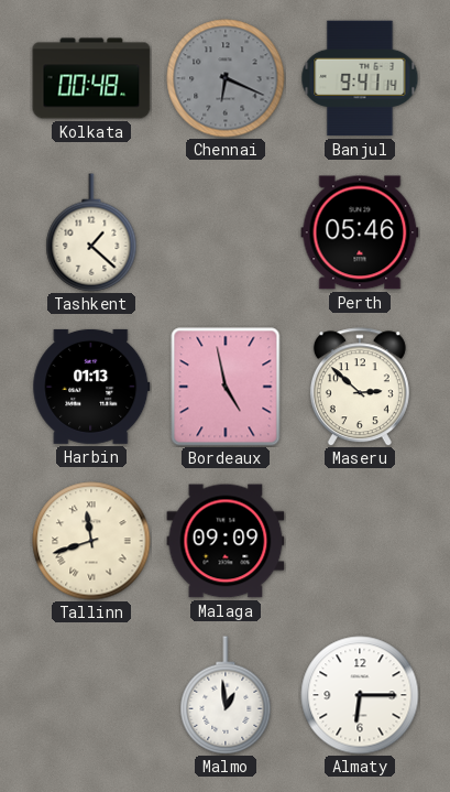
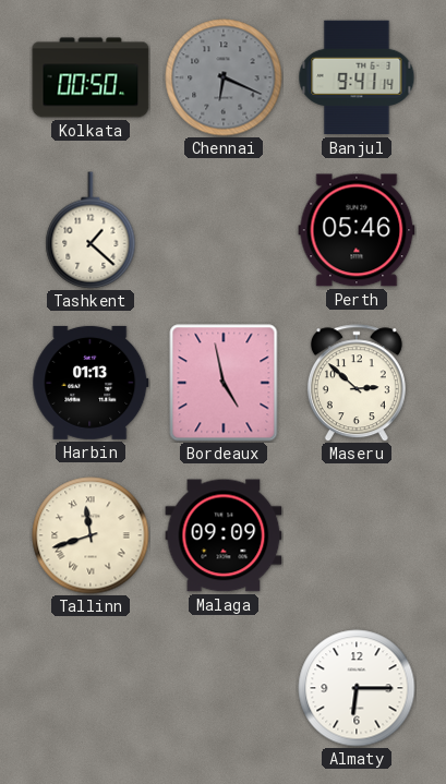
Kolkata: 00:48 -> 00:50
Malmo: 12:59 -> none
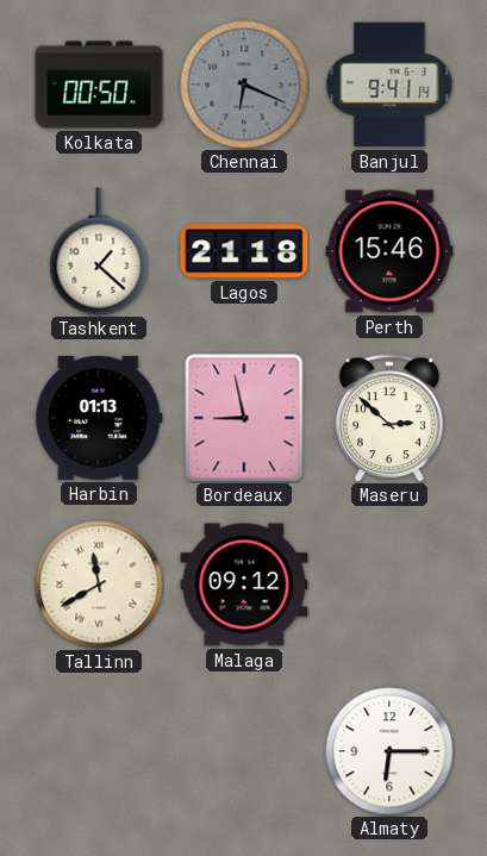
Lagos: none -> 21:18
Perth: 05:46 -> 15:46
Bordeaux: 4:58 -> 8:58
Tallinn: 11:42 -> 11:40
Malaga: 09:09 -> 09:12
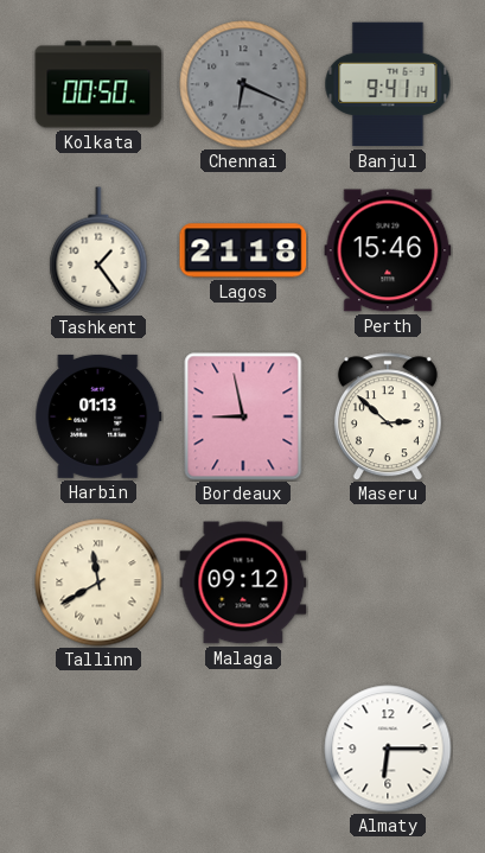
Tashkent: 1:22 -> 1:24
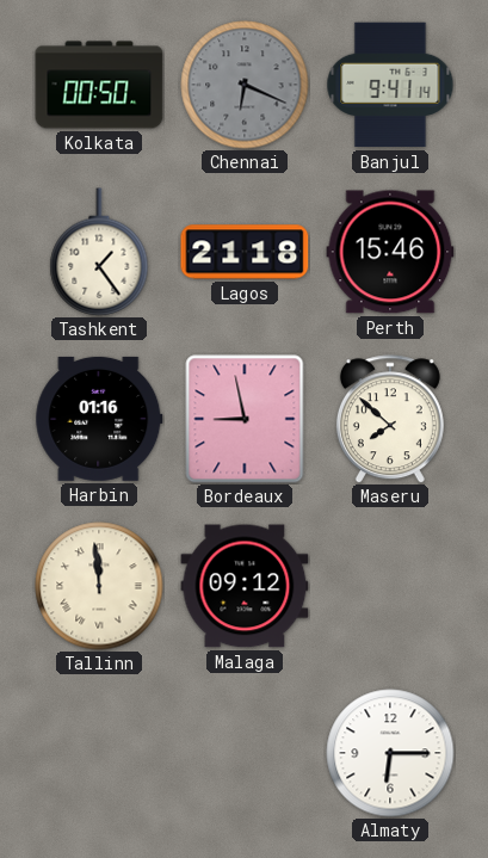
Harbin: 01:13 -> 01:16
Maseru: 2:52 -> 7:52
Tallinn: 11:40 -> 11:59
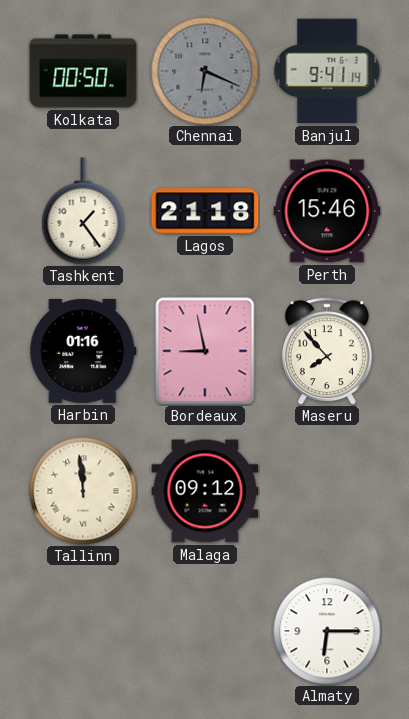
Maseru: 7:52 -> 7:53
